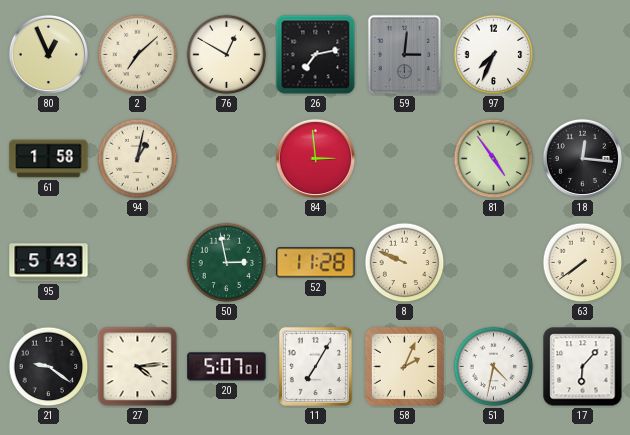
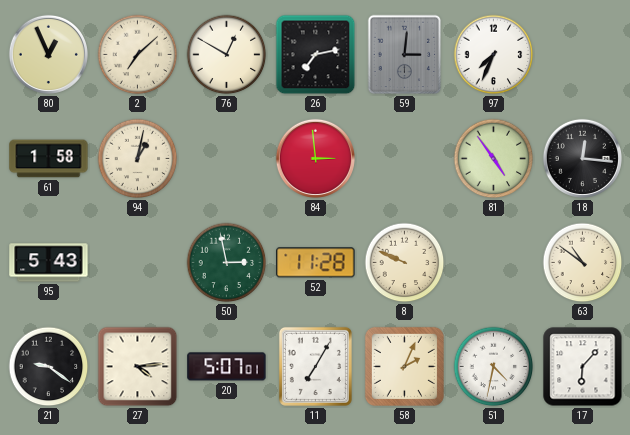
63: 7:39 -> 10:51
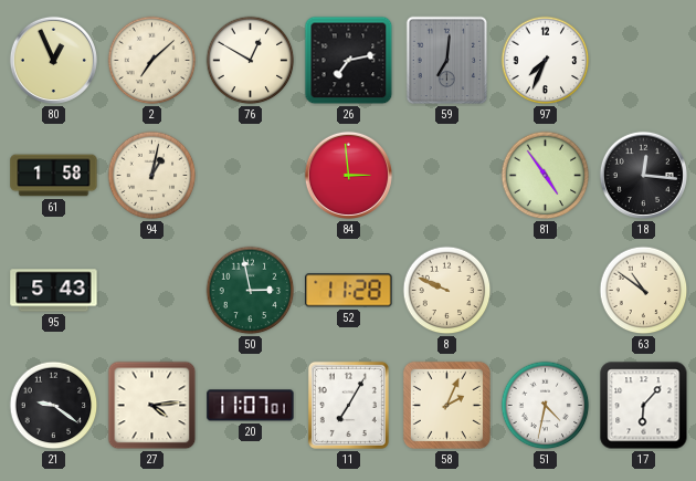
59: 3:01 -> 7:01
20: 5:07 -> 11:07
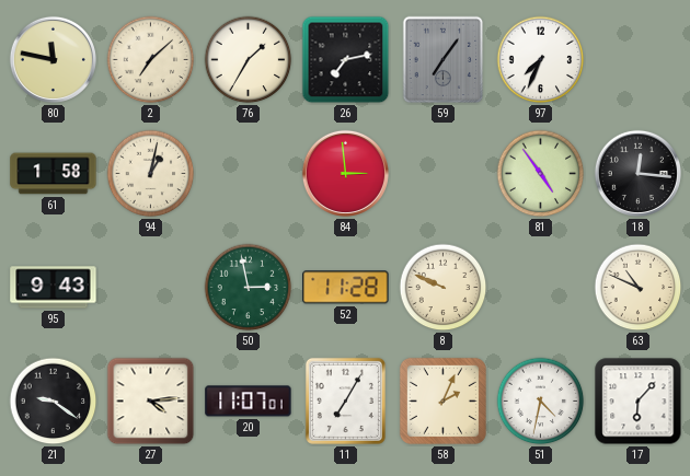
80: 12:56 -> 11:47
76: 12:50 -> 1:35
59: 7:01 -> 7:06
95: 5:43 -> 9:43
63: 10:51 -> 10:49
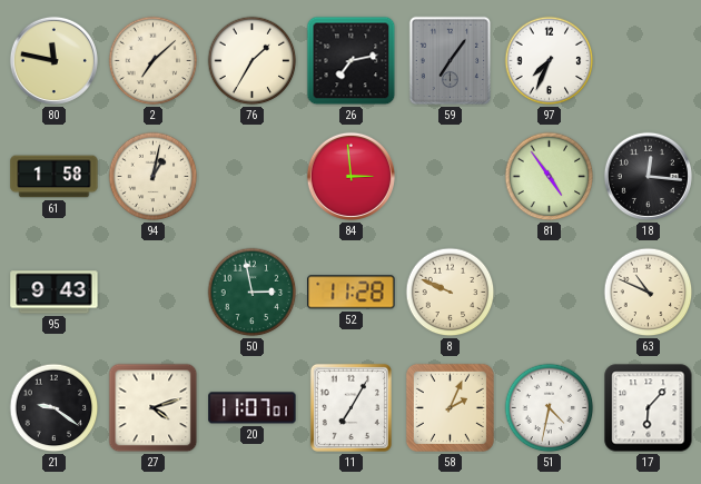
27: 4:14 -> 4:12
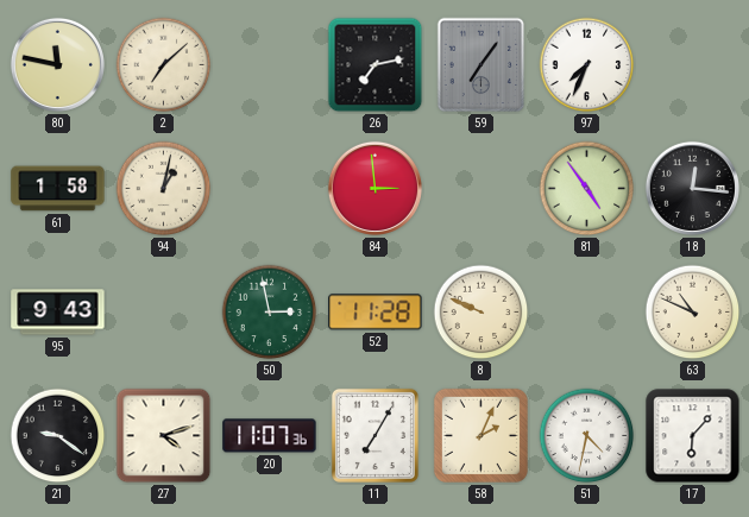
76: 1:35 -> none
20: 11:07:01 -> 11:07:36
